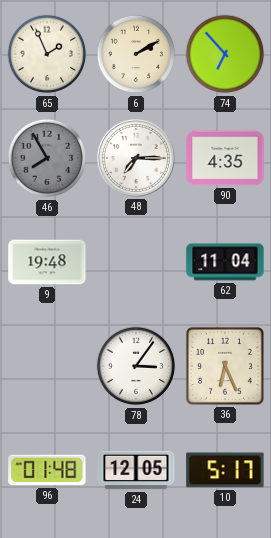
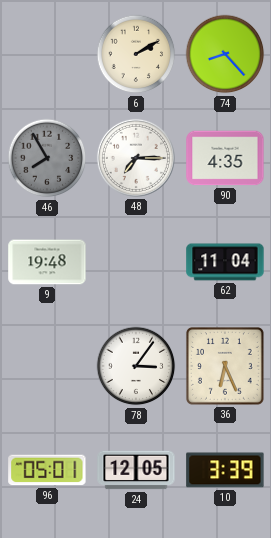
65: 1:56 -> none
74: 6:53 -> 8:23
96: 01:48 -> 05:01
10: 5:17 -> 3:39
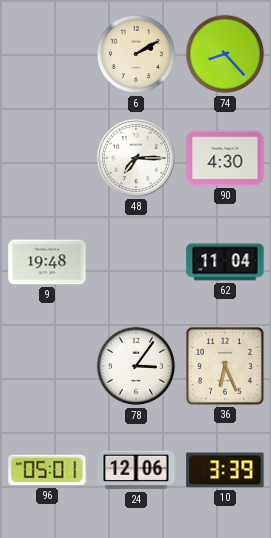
46: 7:55 -> none
90: 4:35 -> 4:30
24: 12:05 -> 12:06
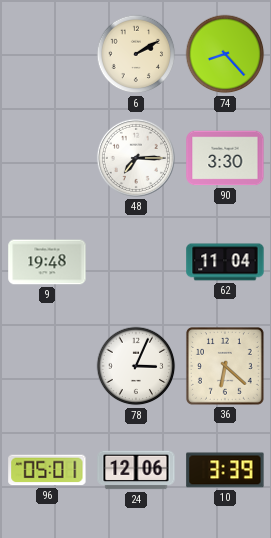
90: 4:30 -> 3:30
78: 3:06 -> 3:04
36: 6:26 -> 6:22
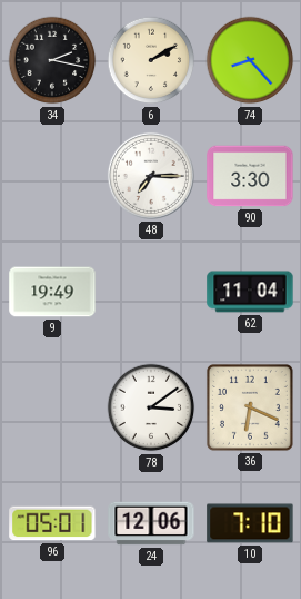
34: none -> 2:17
9: 19:48 -> 19:49
78: 3:04 -> 3:09
36: 6:22 -> 6:19
10: 3:39 -> 7:10
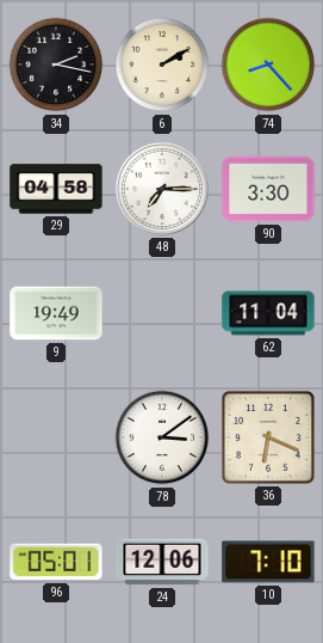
29: none -> 04:58
